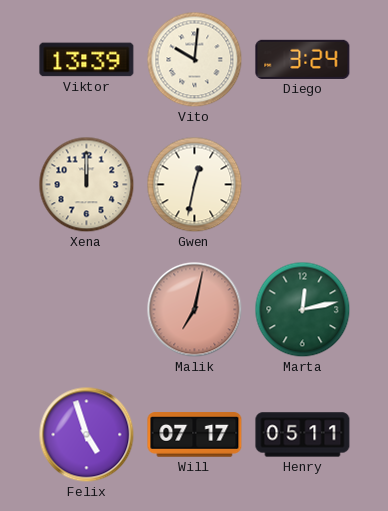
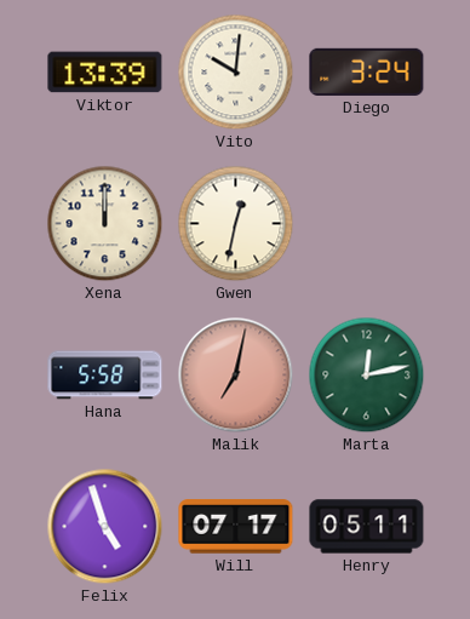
Hana: none -> 5:58
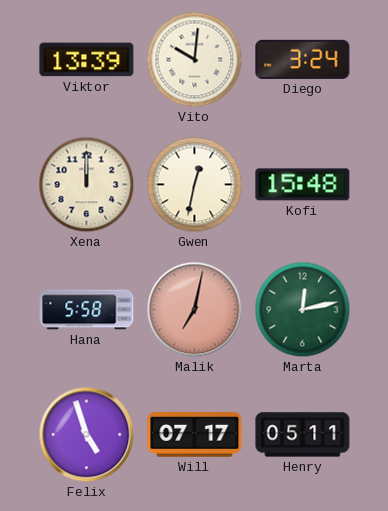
Kofi: none -> 15:48
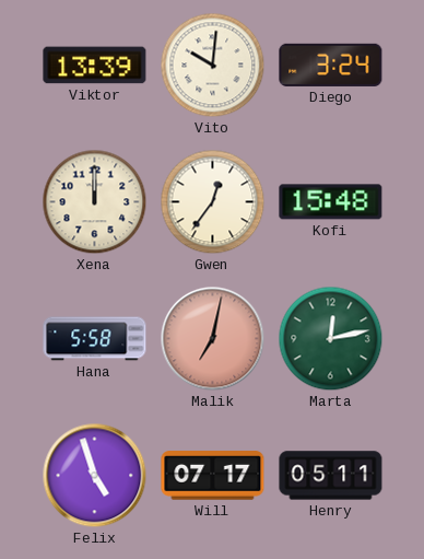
Gwen: 12:32 -> 12:36
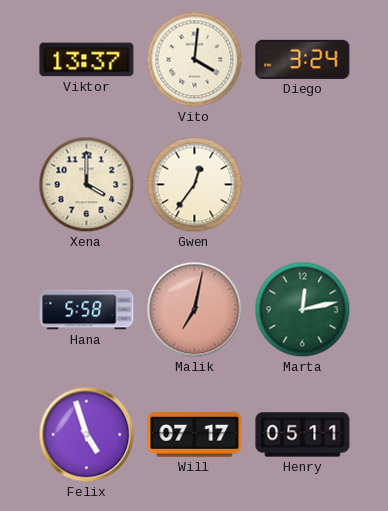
Viktor: 13:39 -> 13:37
Vito: 10:01 -> 4:01
Xena: 12:00 -> 4:00
Kofi: 15:48 -> none
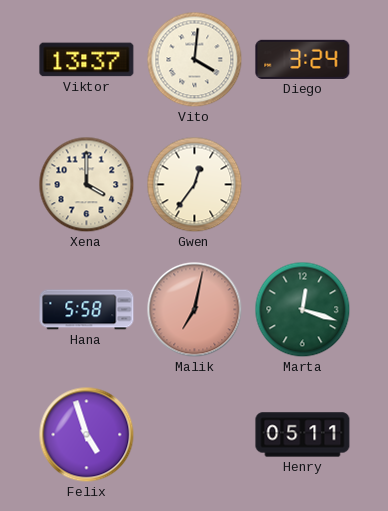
Marta: 12:13 -> 12:18
Will: 07:17 -> none
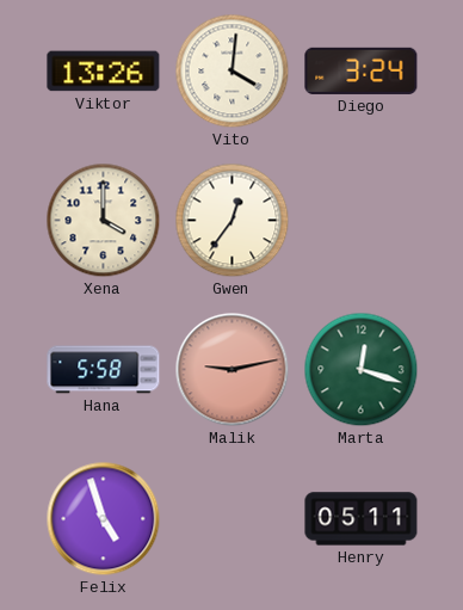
Viktor: 13:37 -> 13:26
Malik: 7:02 -> 9:13
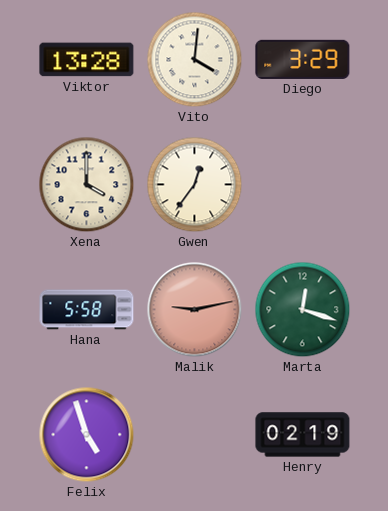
Viktor: 13:26 -> 13:28
Diego: 3:24 -> 3:29
Henry: 05:11 -> 02:19
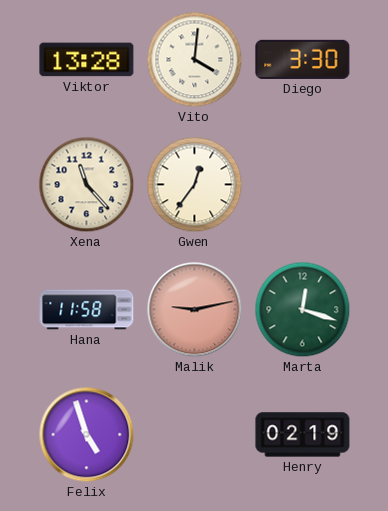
Diego: 3:29 -> 3:30
Xena: 4:00 -> 11:23
Hana: 5:58 -> 11:58
